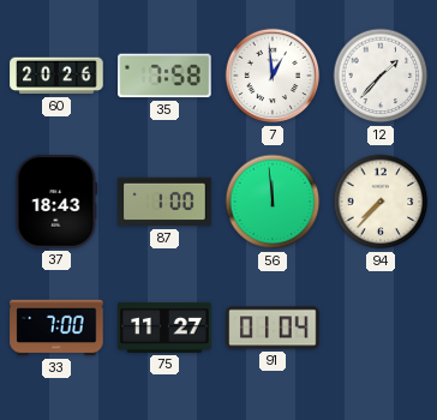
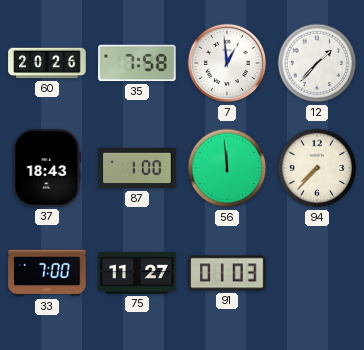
91: 01:04 -> 01:03
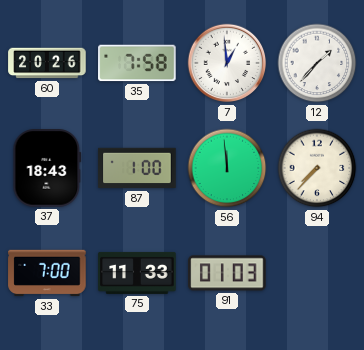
75: 11:27 -> 11:33
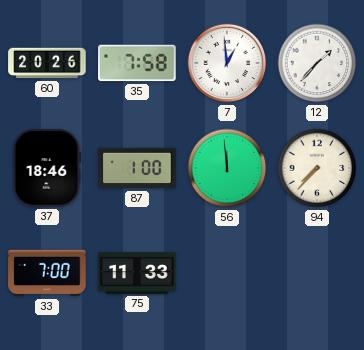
37: 18:43 -> 18:46
91: 01:03 -> none
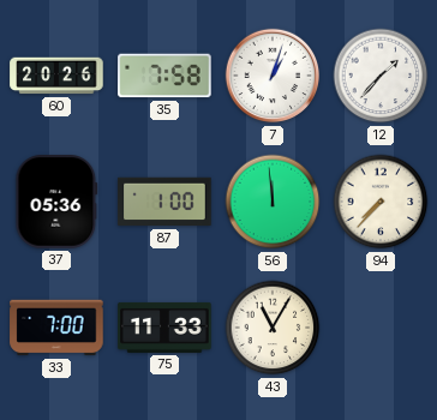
7: 12:59 -> 1:03
37: 18:46 -> 05:36
43: none -> 11:05
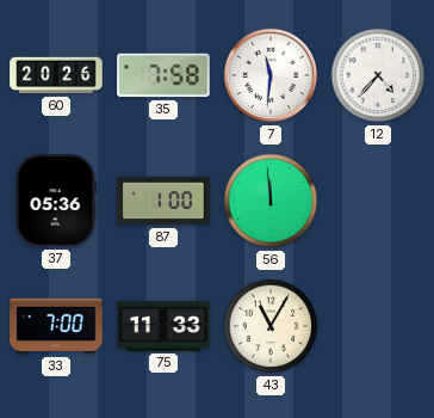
7: 1:03 -> 11:31
12: 1:37 -> 4:37
94: 7:37 -> none
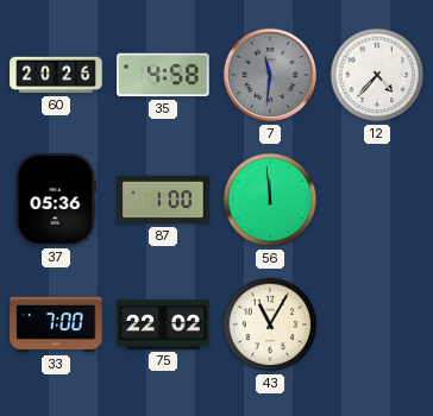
35: 7:58 -> 4:58
7 dial: white -> grey
75: 11:33 -> 22:02
